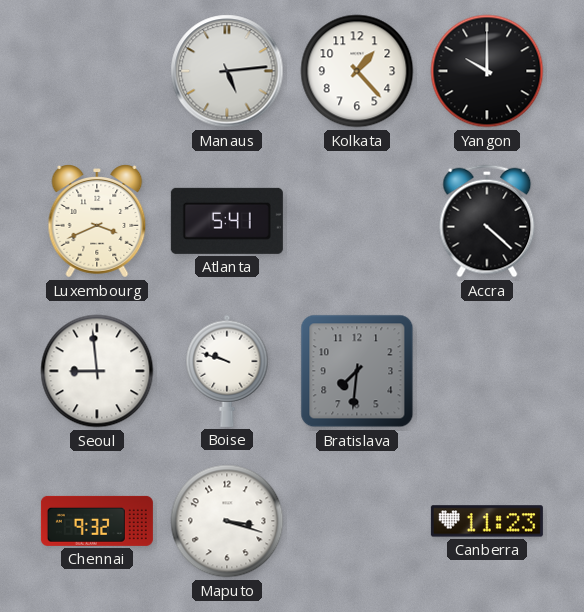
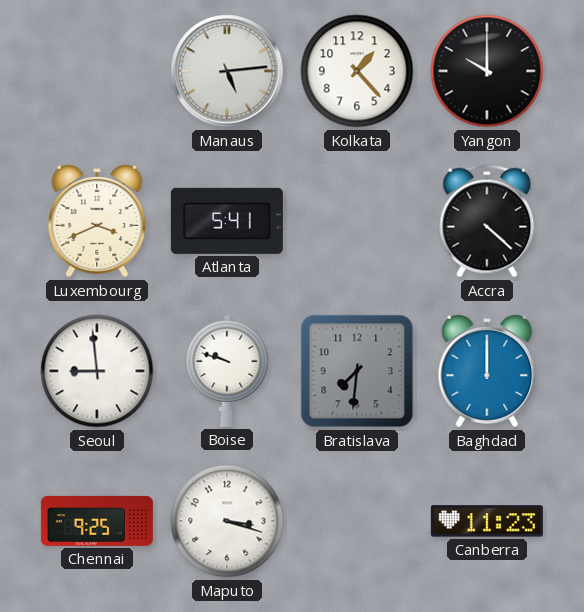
Baghdad: none -> 12:00
Chennai: 9:32 -> 9:25
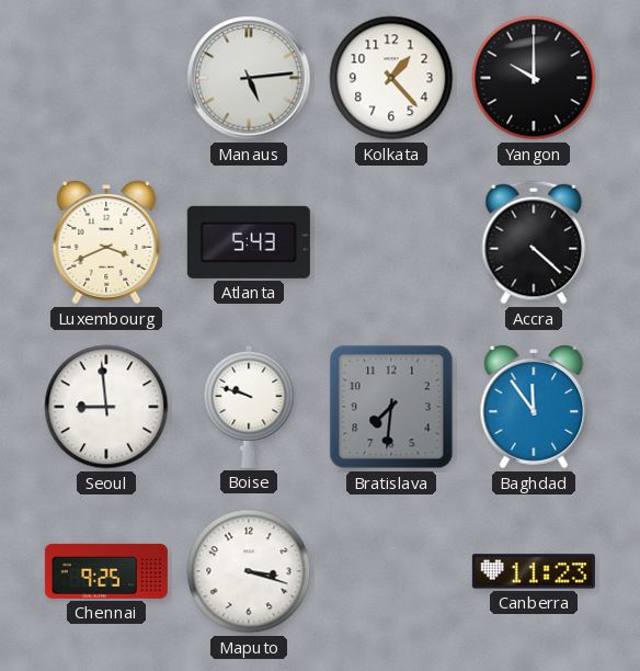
Atlanta: 5:41 -> 5:43
Baghdad: 12:00 -> 11:54
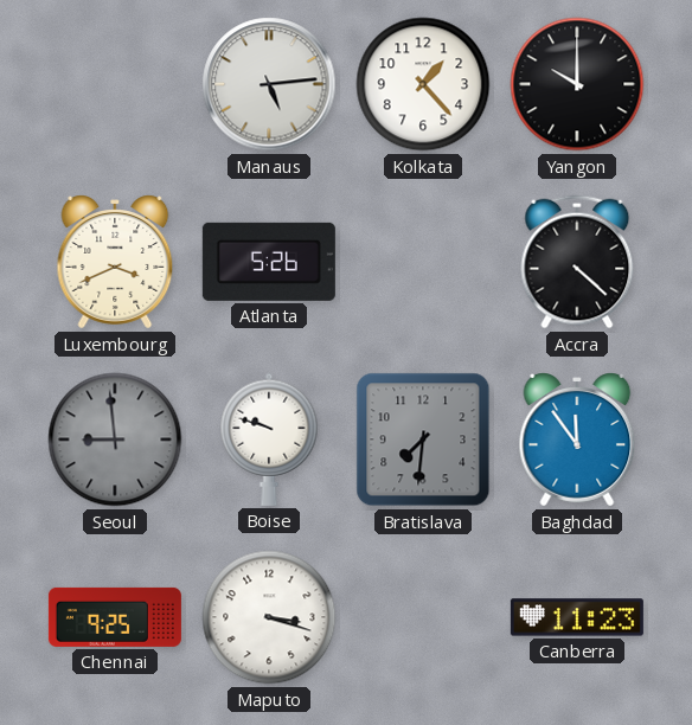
Atlanta: 5:43 -> 5:26
Seoul dial: white -> grey
